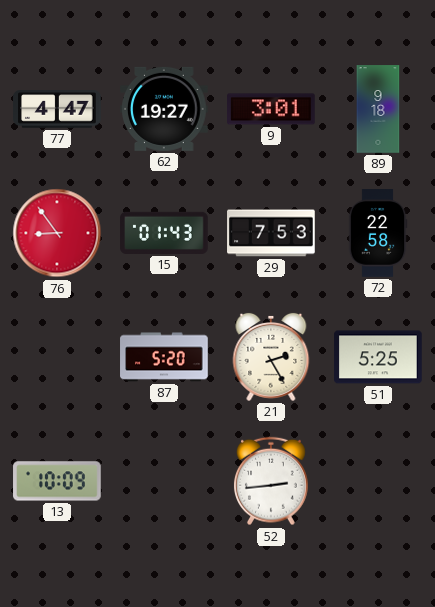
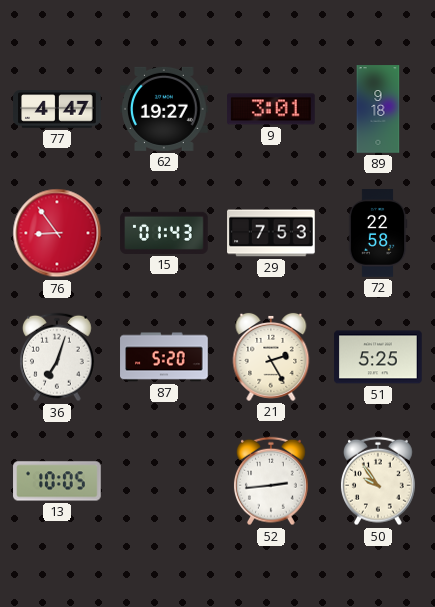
36: none -> 7:03
13: 10:09 -> 10:05
50: none -> 9:54
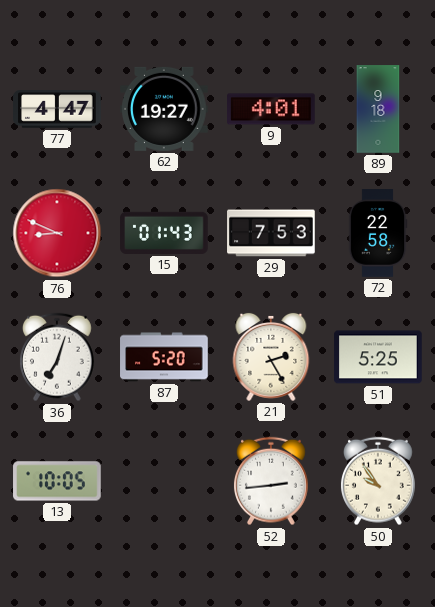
9: 3:01 -> 4:01
76: 8:54 -> 8:49
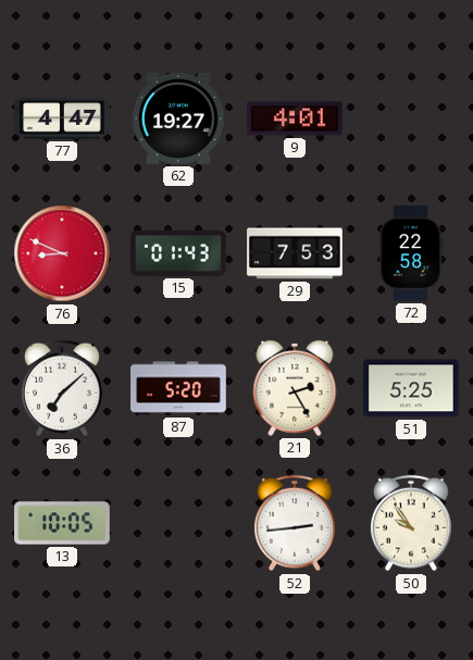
89: 9:18 -> none
36: 7:03 -> 7:08
